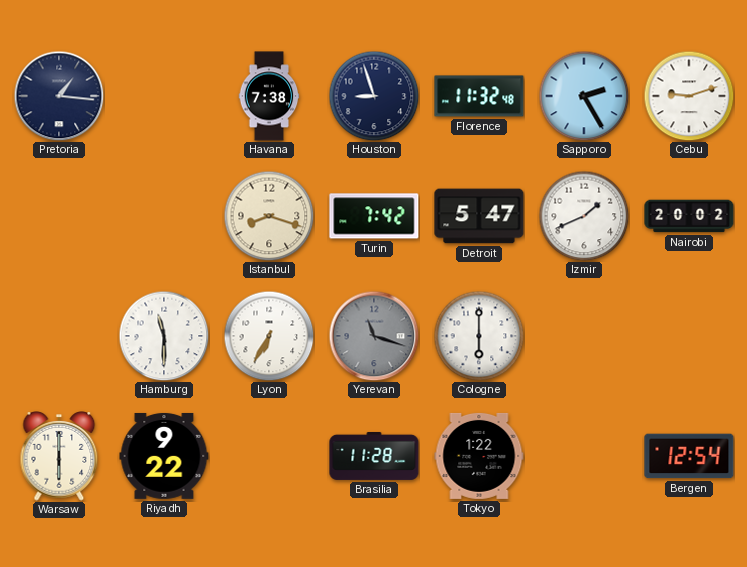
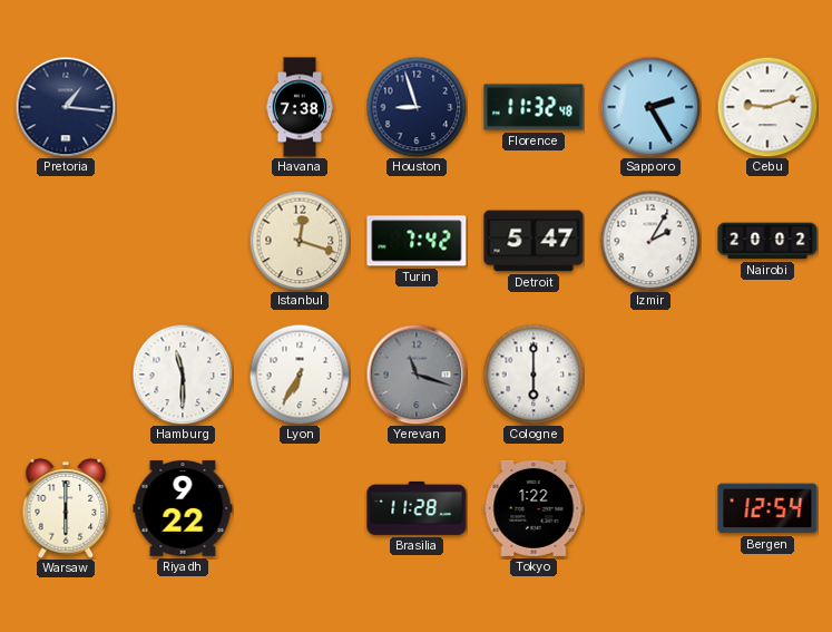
Istanbul: 8:18 -> 12:18
Izmir: 1:41 -> 2:05
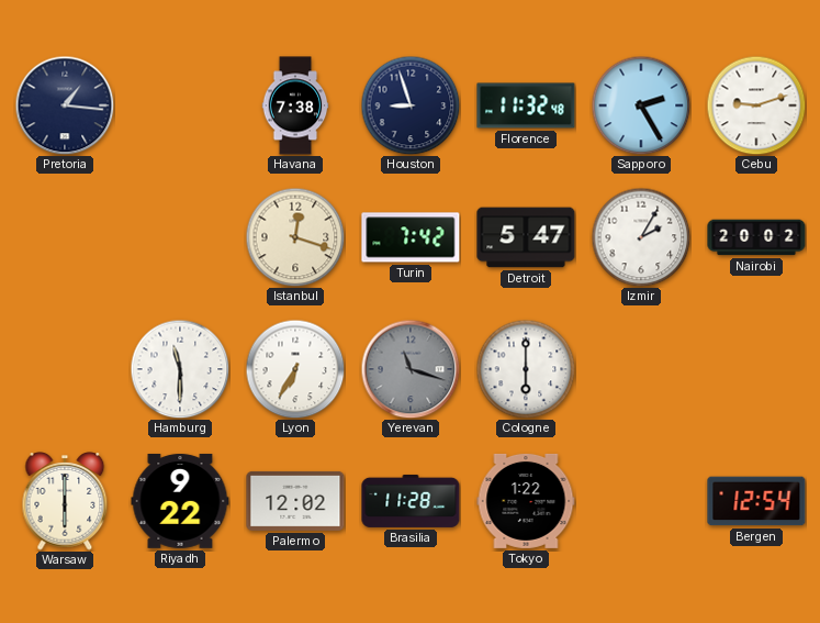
Palermo: none -> 12:02
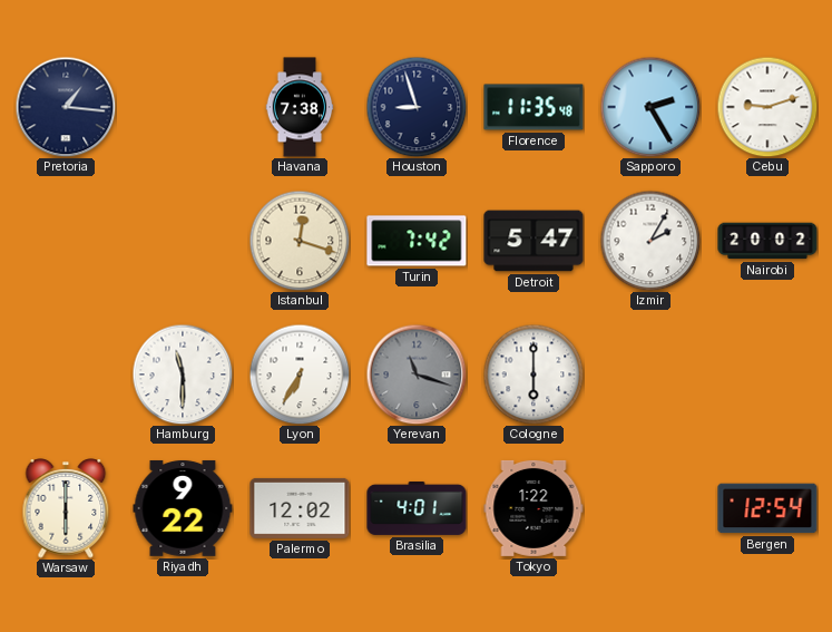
Florence: 11:32 -> 11:35
Brasilia: 11:28 -> 4:01
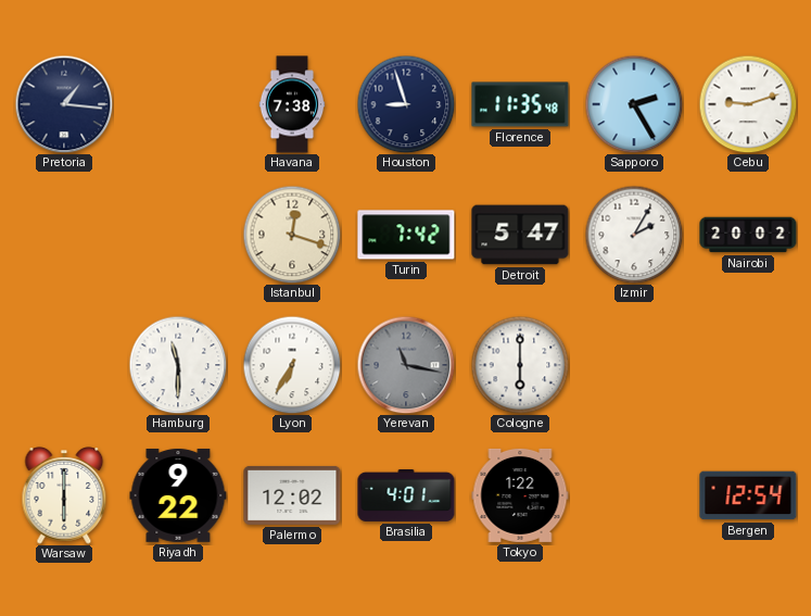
Yerevan: 11:18 -> 11:17
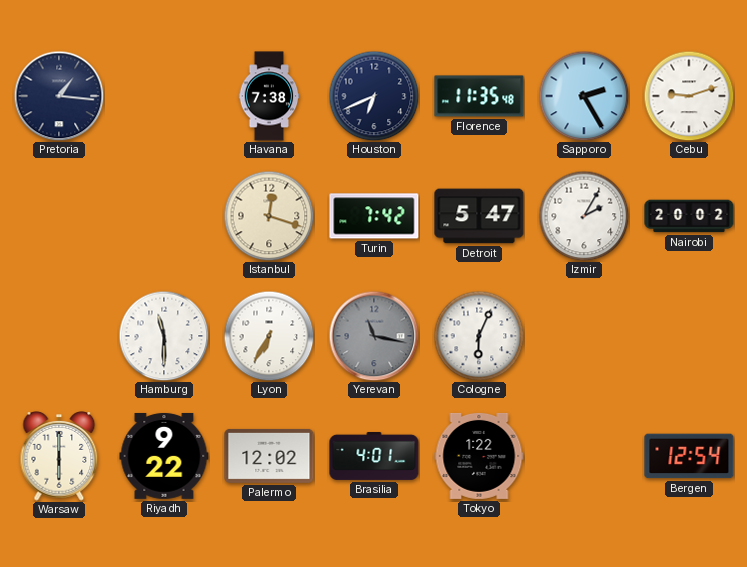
Houston: 8:57 -> 6:41
Cologne: 6:00 -> 6:04
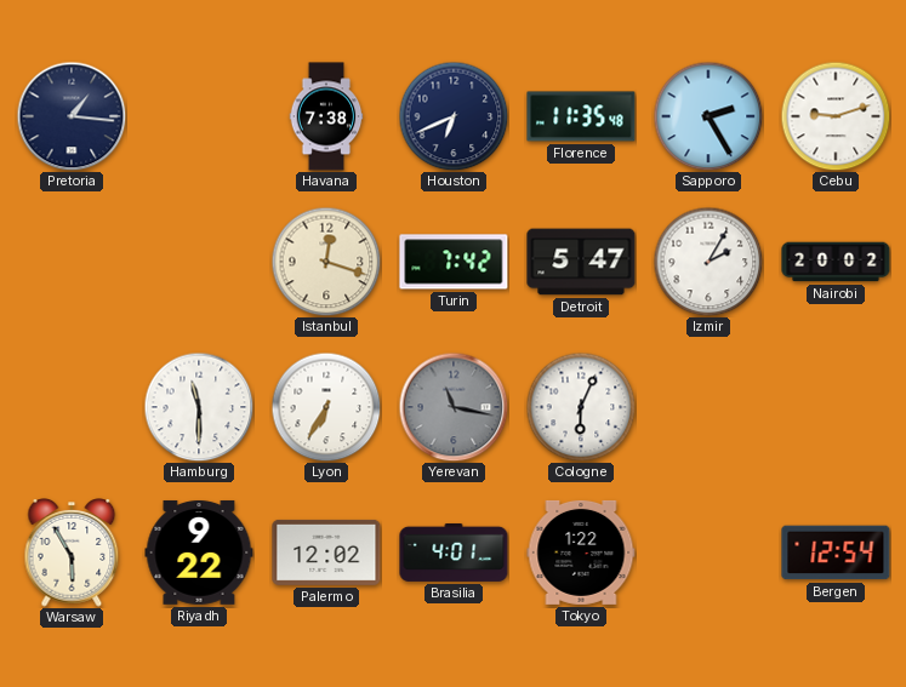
Warsaw: 6:00 -> 5:55
